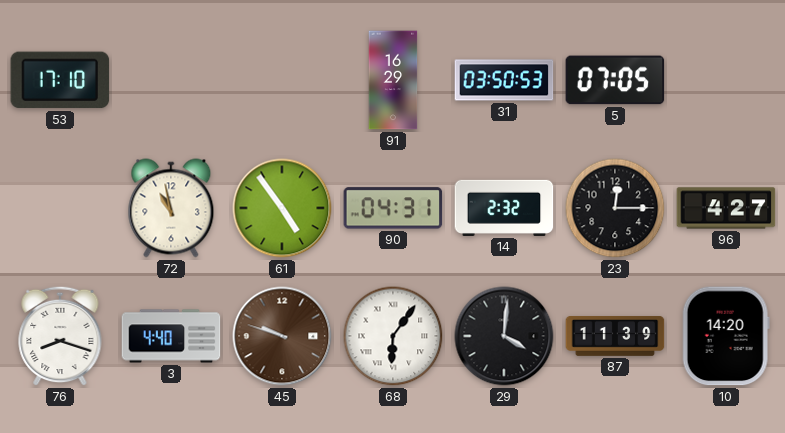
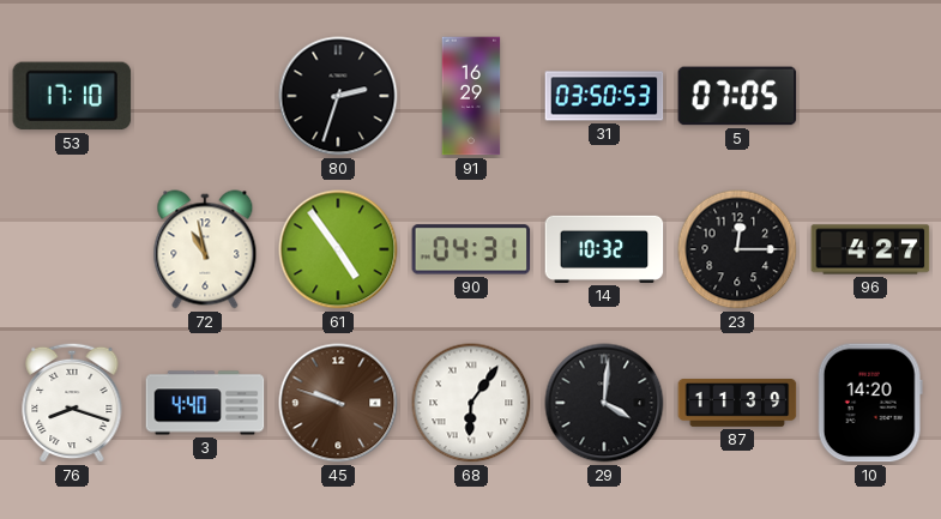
80: none -> 2:33
14: 2:32 -> 10:32
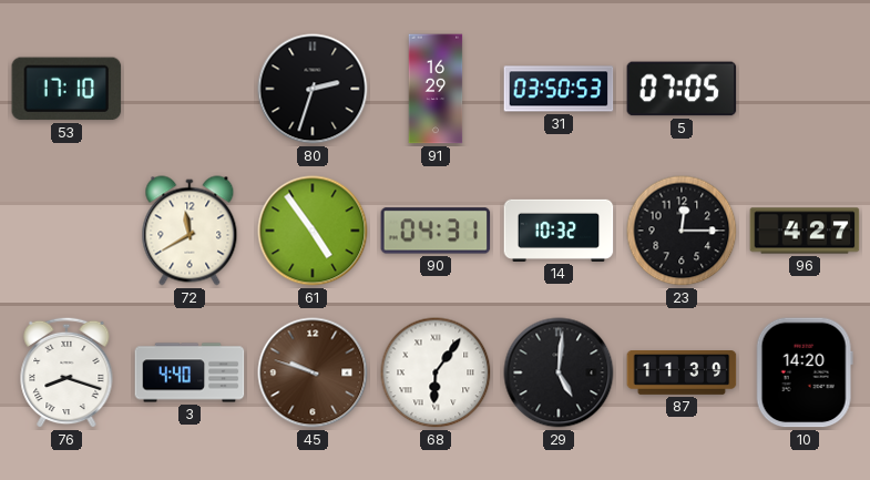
72: 10:58 -> 11:40
29: 4:01 -> 5:01
